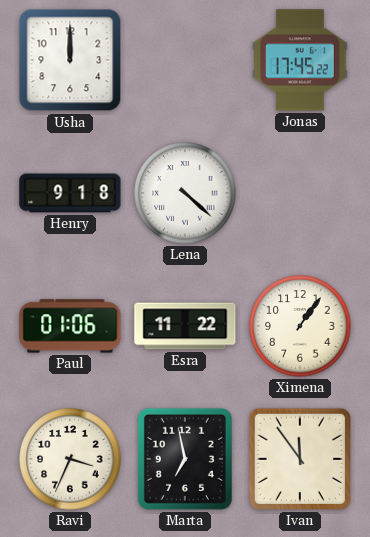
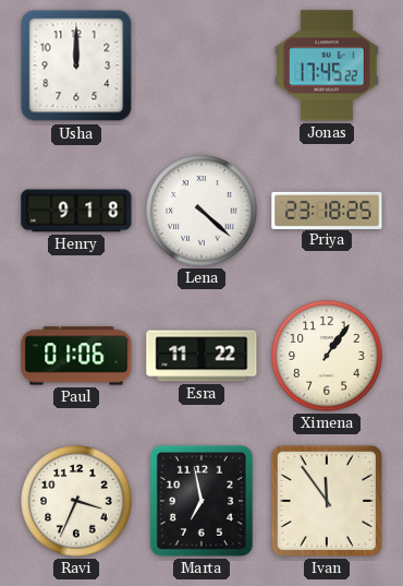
Priya: none -> 23:18
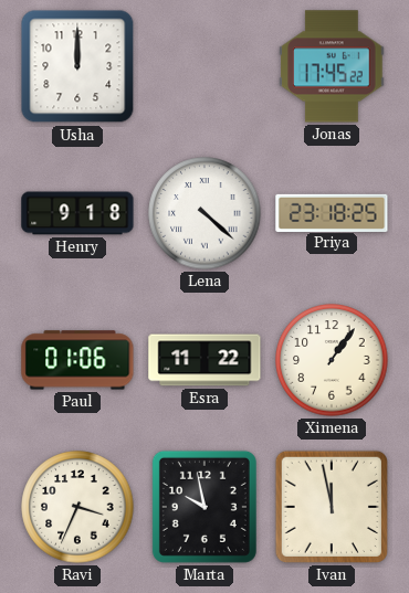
Marta: 6:58 -> 9:58
Ivan: 11:54 -> 11:58
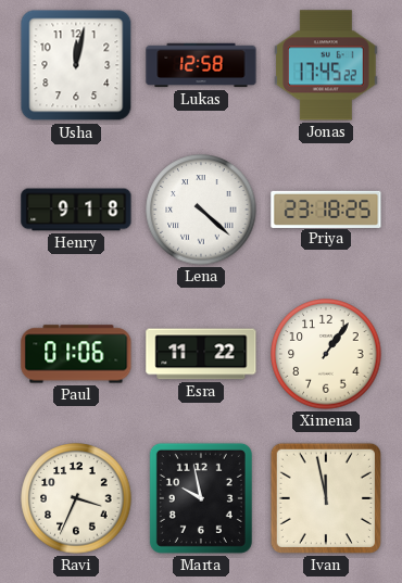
Usha: 12:00 -> 12:02
Lukas: none -> 12:58
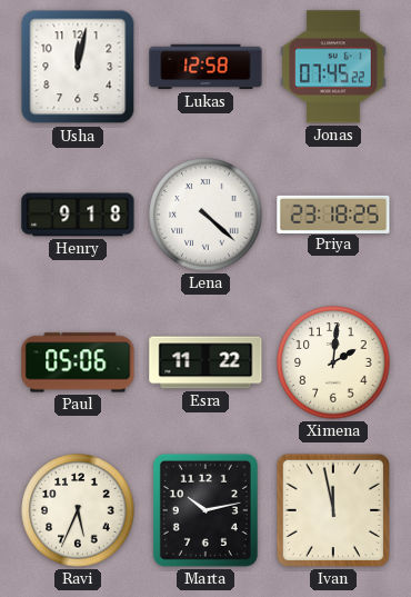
Jonas: 17:45 -> 07:45
Paul: 01:06 -> 05:06
Ximena: 1:06 -> 2:01
Ravi: 3:34 -> 5:34
Marta: 9:58 -> 10:13
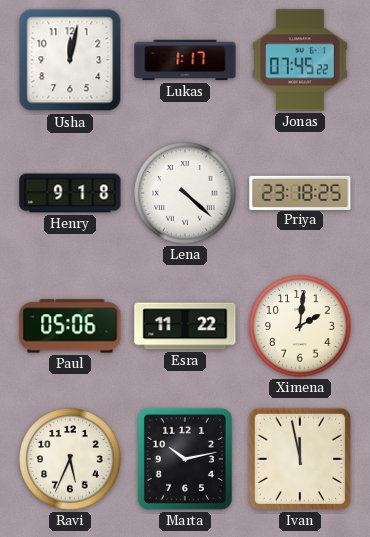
Lukas: 12:58 -> 1:17
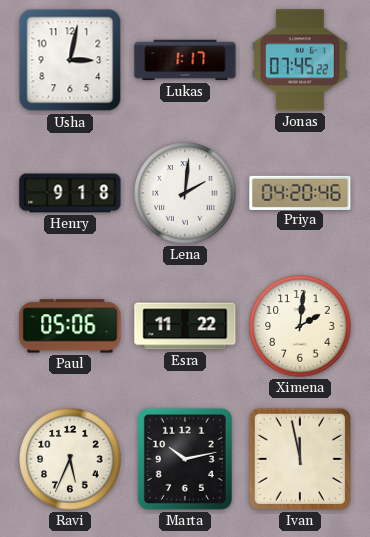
Usha: 12:02 -> 3:02
Lena: 4:22 -> 2:01
Priya: 23:18 -> 04:20
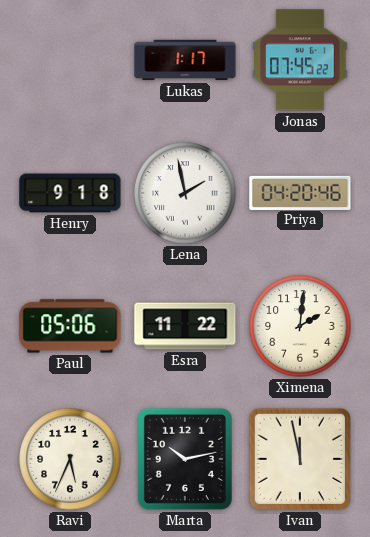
Usha: 3:02 -> none
Lena: 2:01 -> 1:58
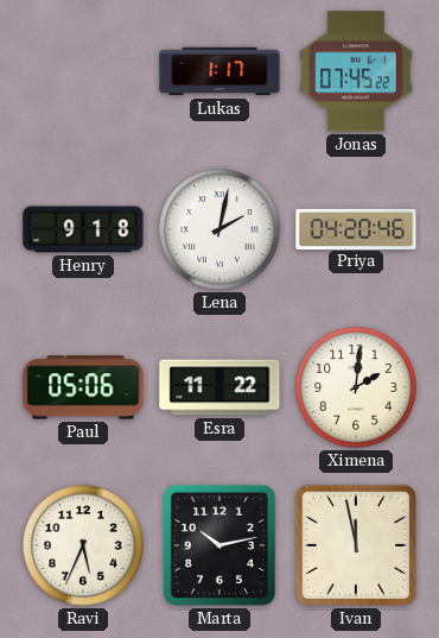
Lena: 1:58 -> 2:02
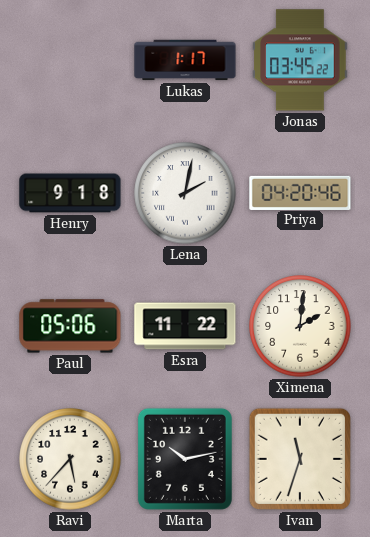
Jonas: 07:45 -> 03:45
Ravi: 5:34 -> 5:37
Ivan: 11:58 -> 11:33
